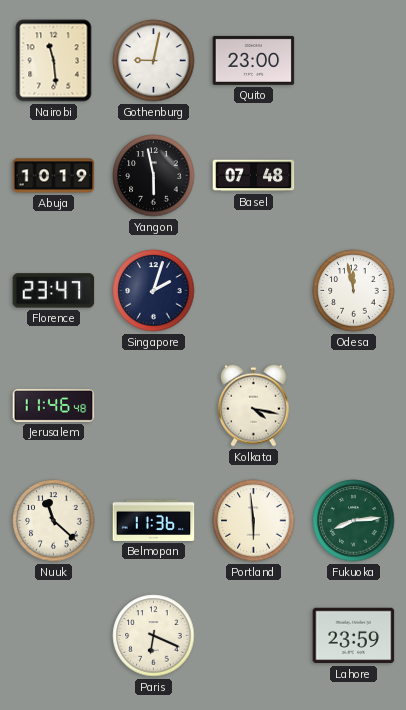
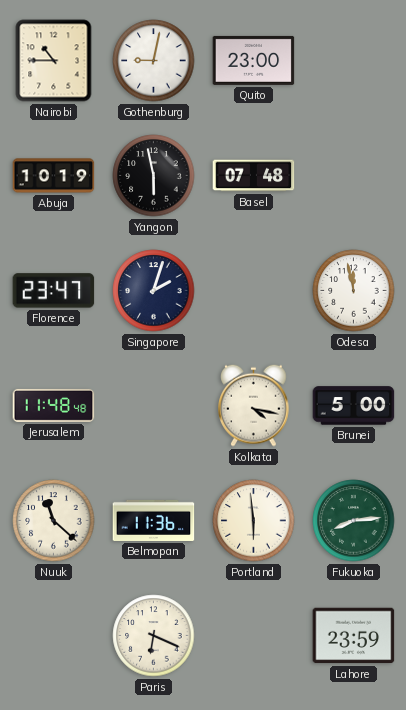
Nairobi: 11:29 -> 10:45
Jerusalem: 11:46 -> 11:48
Brunei: none -> 5:00
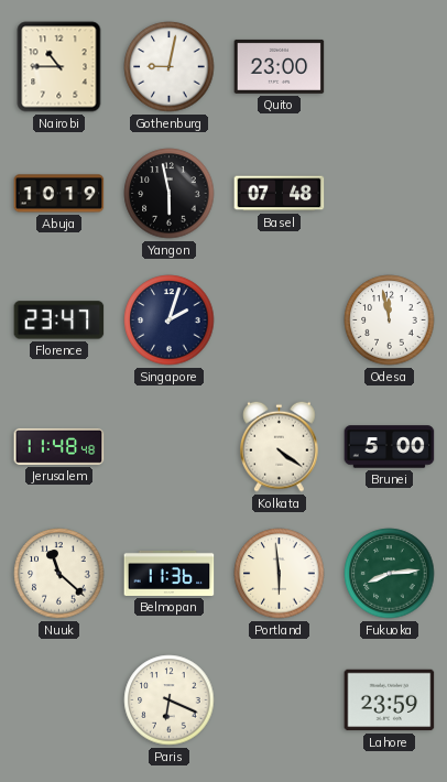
Kolkata: 4:17 -> 4:21
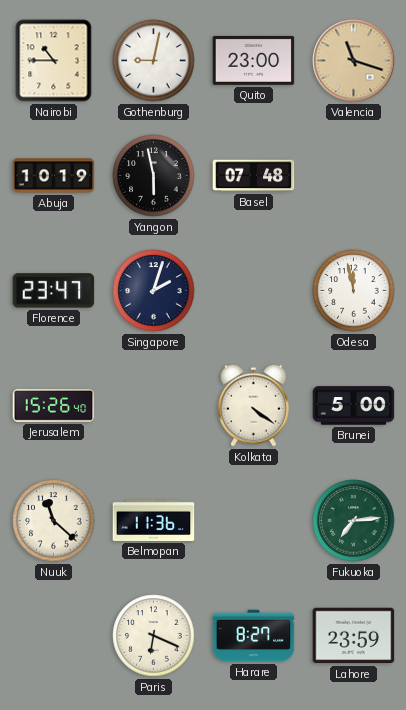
Valencia: none -> 11:18
Jerusalem: 11:48 -> 15:26
Portland: 5:59 -> none
Fukuoka: 8:14 -> 7:14
Harare: none -> 8:27
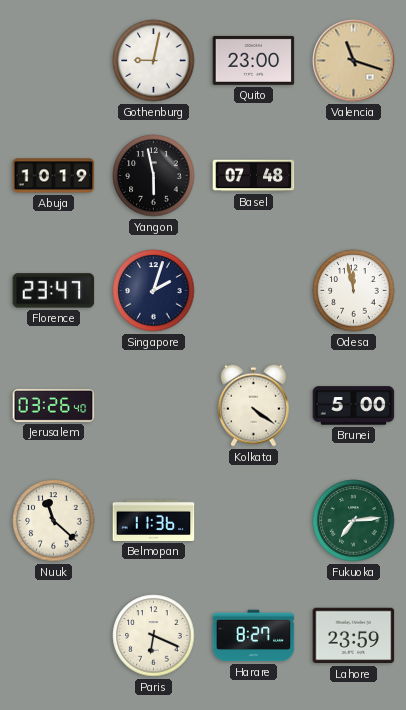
Nairobi: 10:45 -> none
Jerusalem: 15:26 -> 03:26
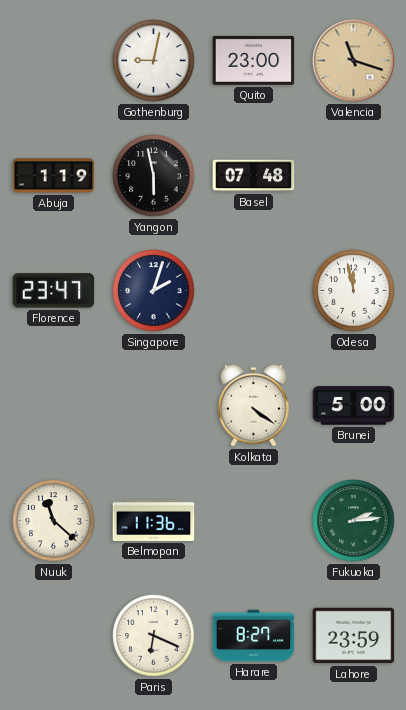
Abuja: 10:19 -> 1:19
Jerusalem: 03:26 -> none
Fukuoka: 7:14 -> 2:14
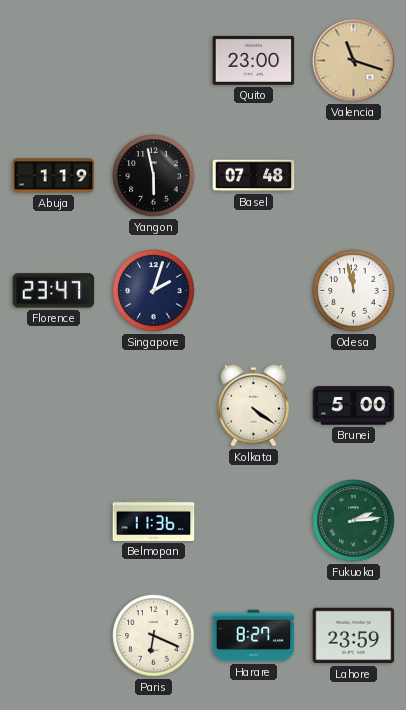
Gothenburg: 9:02 -> none
Nuuk: 11:22 -> none
